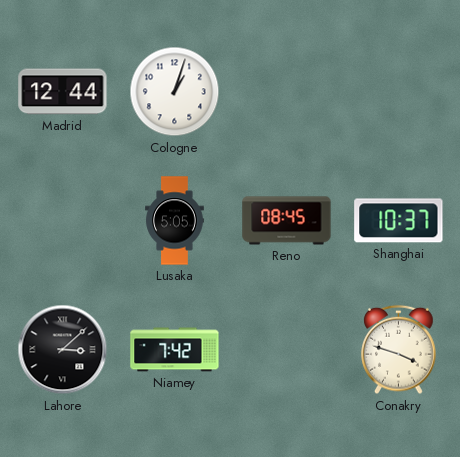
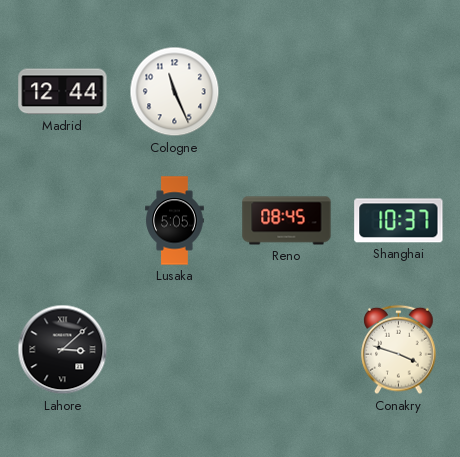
Cologne: 1:03 -> 11:26
Niamey: 7:42 -> none
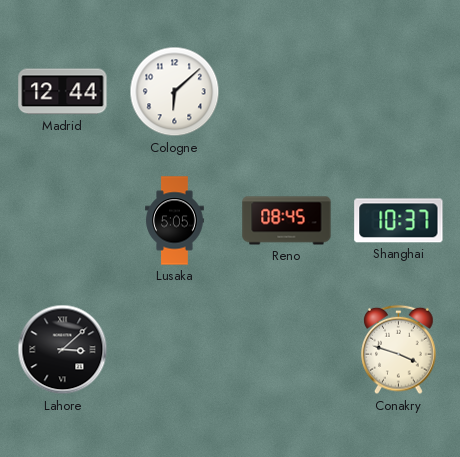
Cologne: 11:26 -> 6:08
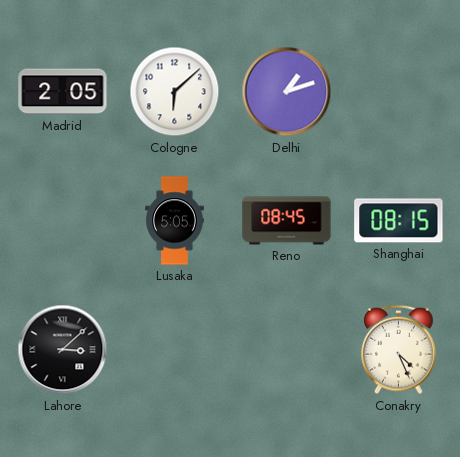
Madrid: 12:44 -> 2:05
Delhi: none -> 1:12
Shanghai: 10:37 -> 08:15
Conakry: 3:48 -> 4:26
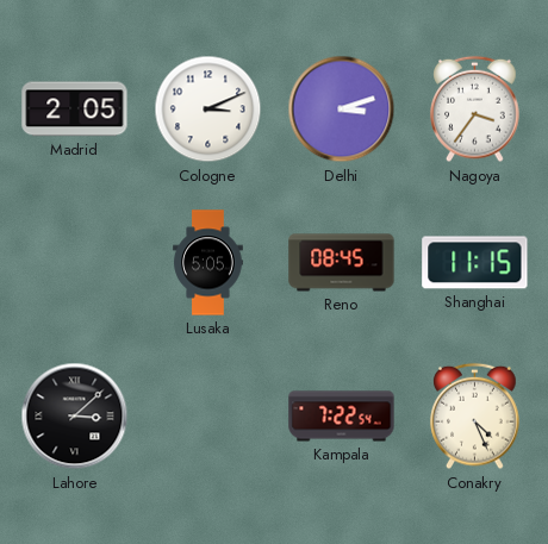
Cologne: 6:08 -> 3:11
Delhi: 1:12 -> 3:12
Nagoya: none -> 3:36
Shanghai: 08:15 -> 11:15
Kampala: none -> 7:22
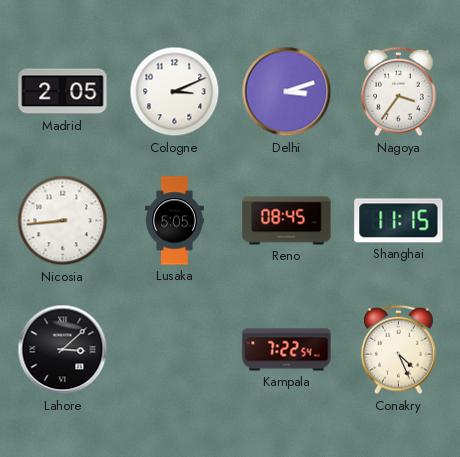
Nicosia: none -> 8:44
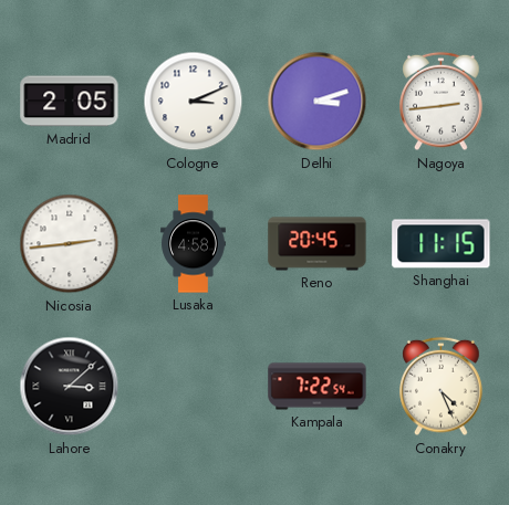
Nagoya: 3:36 -> 2:44
Nicosia: 8:44 -> 2:44
Lusaka: 5:05 -> 4:58
Reno: 08:45 -> 20:45
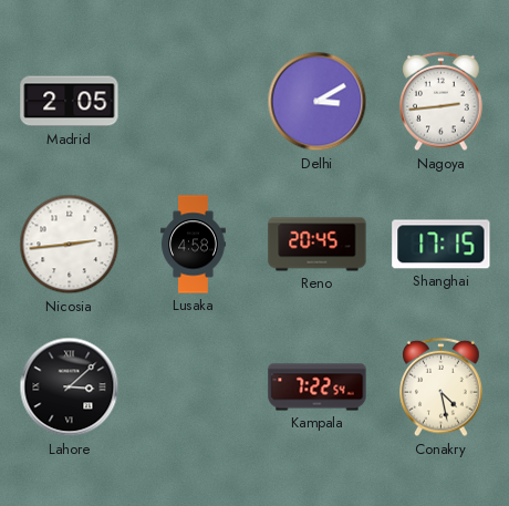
Cologne: 3:11 -> none
Delhi: 3:12 -> 3:10
Shanghai: 11:15 -> 17:15
Conakry: 4:26 -> 4:28
